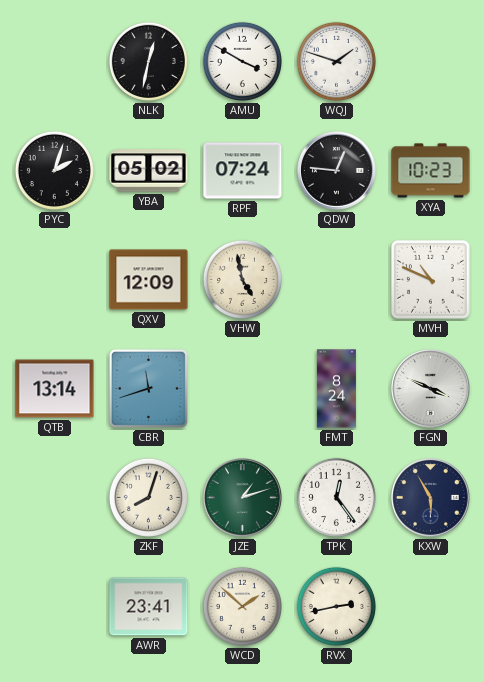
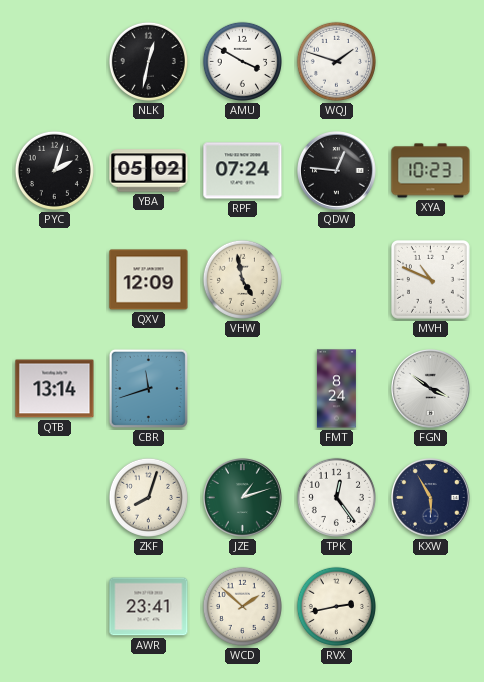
FGN: 3:49 -> 3:51
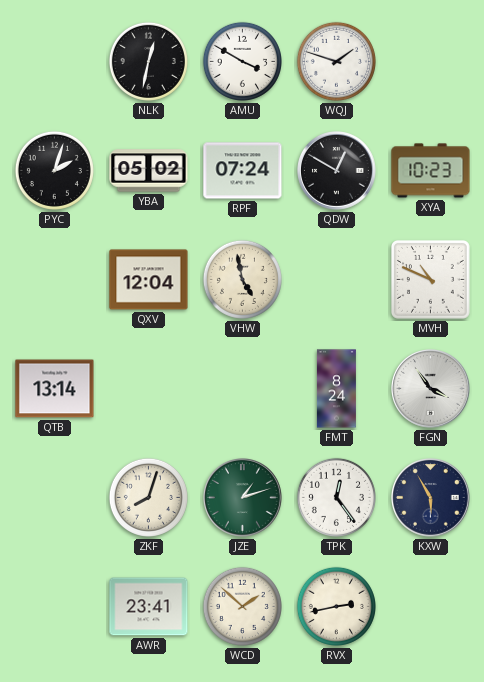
QDW: 12:46 -> 12:50
QXV: 12:09 -> 12:04
CBR: 11:42 -> none
FGN: 3:51 -> 3:54
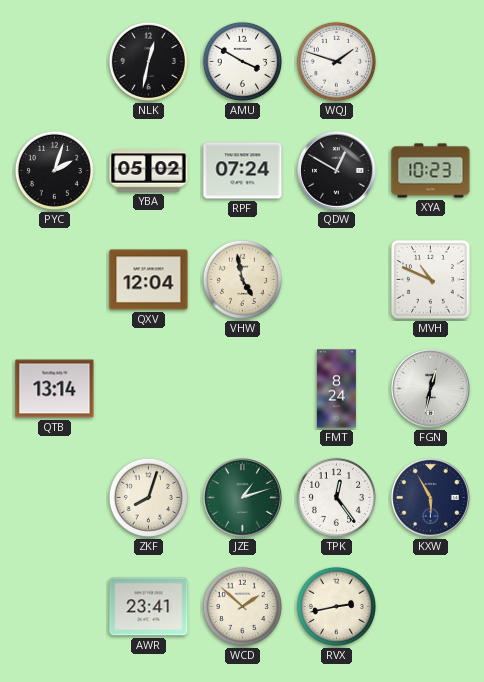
FGN: 3:54 -> 12:32
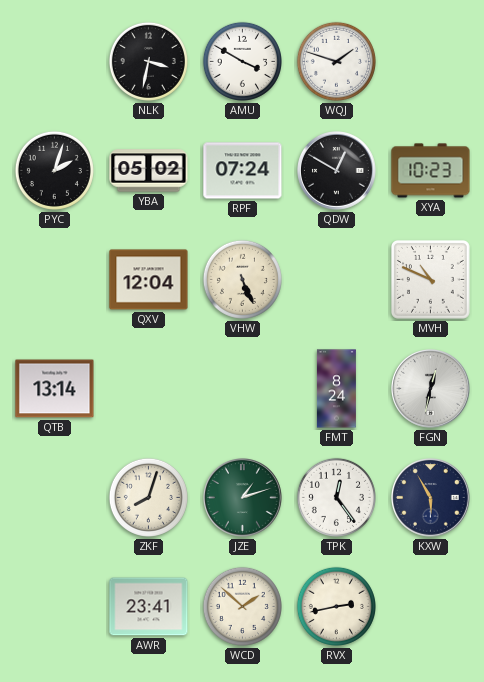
NLK: 12:32 -> 3:32
VHW: 4:58 -> 5:26
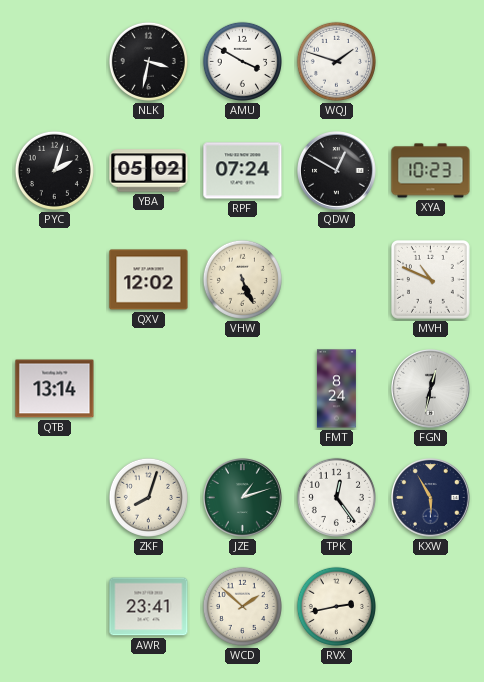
QXV: 12:04 -> 12:02
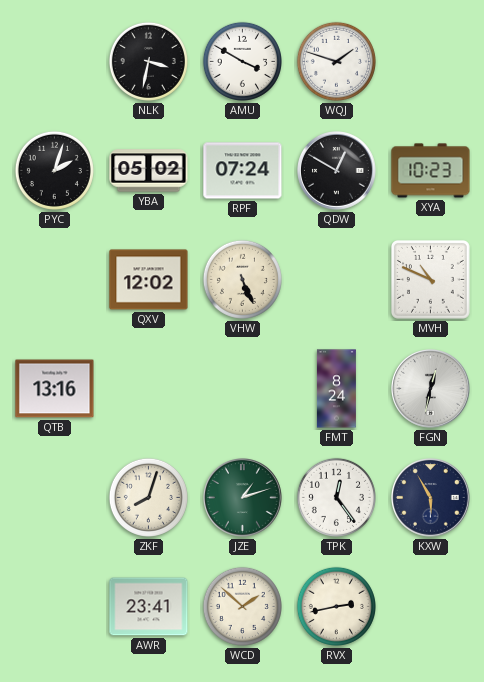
QTB: 13:14 -> 13:16
